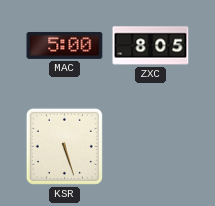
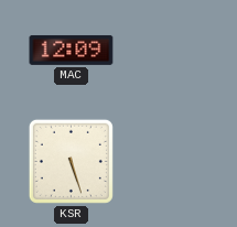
MAC: 5:00 -> 12:09
ZXC: 8:05 -> none
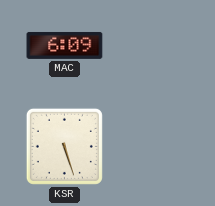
MAC: 12:09 -> 6:09
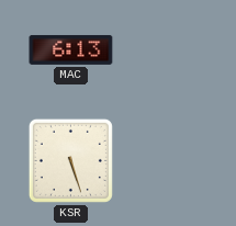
MAC: 6:09 -> 6:13
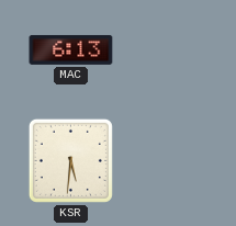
KSR: 5:27 -> 5:31
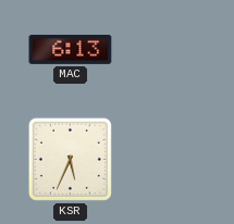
KSR: 5:31 -> 5:34
